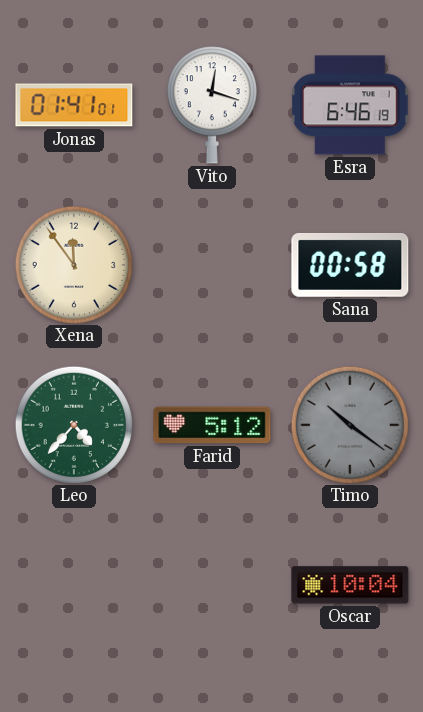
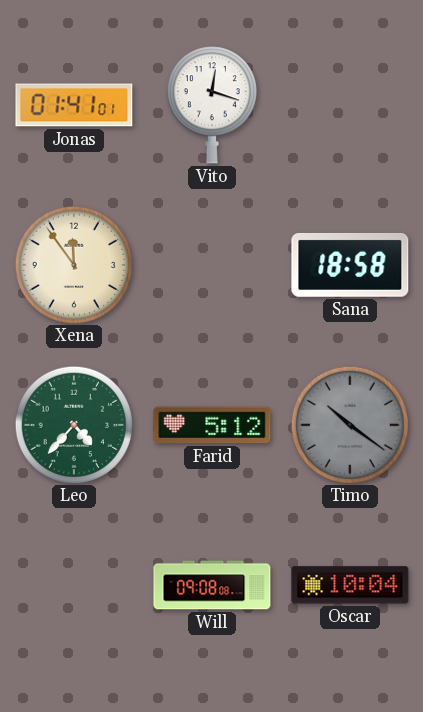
Esra: 6:46 -> none
Sana: 00:58 -> 18:58
Will: none -> 09:08
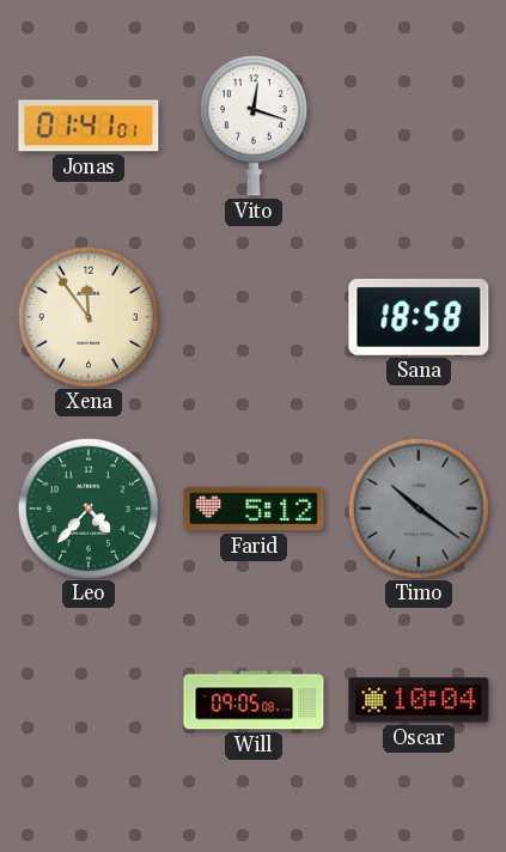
Will: 09:08 -> 09:05
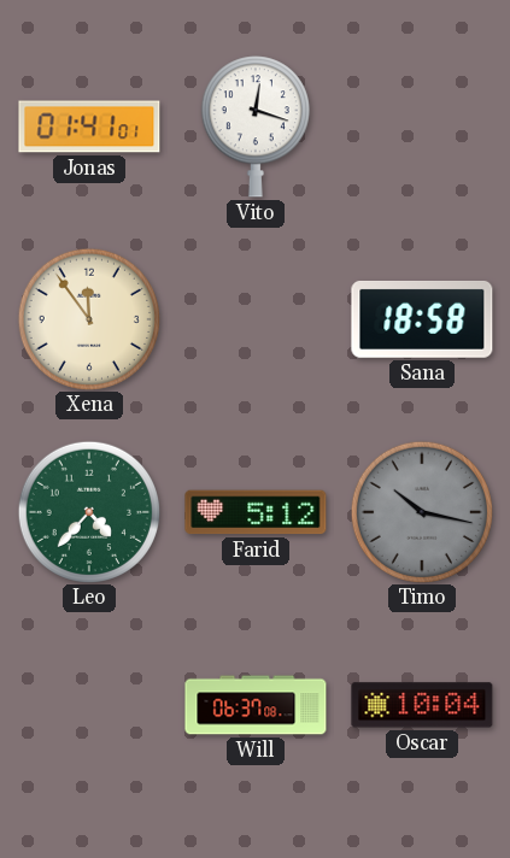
Timo: 10:21 -> 10:17
Will: 09:05 -> 06:37
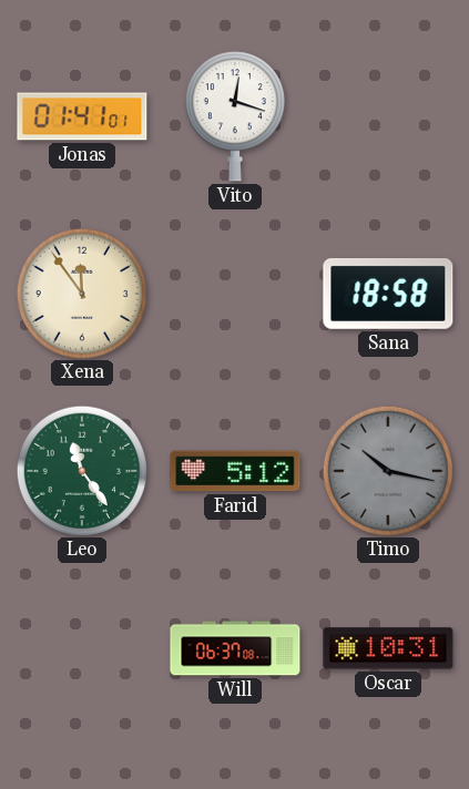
Leo: 4:37 -> 11:24
Oscar: 10:04 -> 10:31
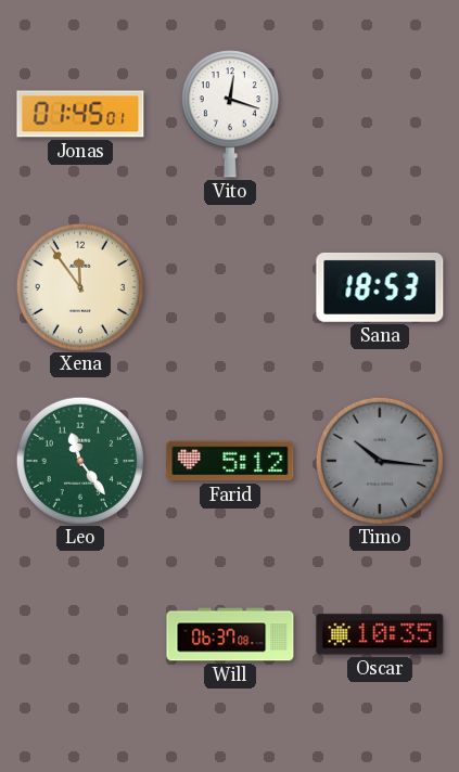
Jonas: 01:41 -> 01:45
Sana: 18:58 -> 18:53
Timo: 10:17 -> 10:16
Oscar: 10:31 -> 10:35
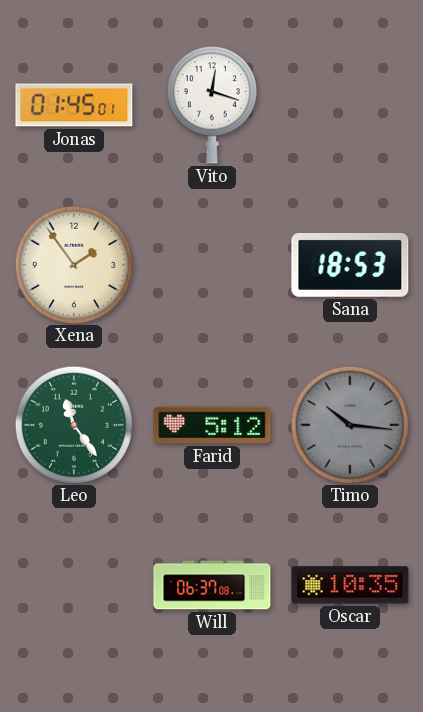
Xena: 11:54 -> 1:54
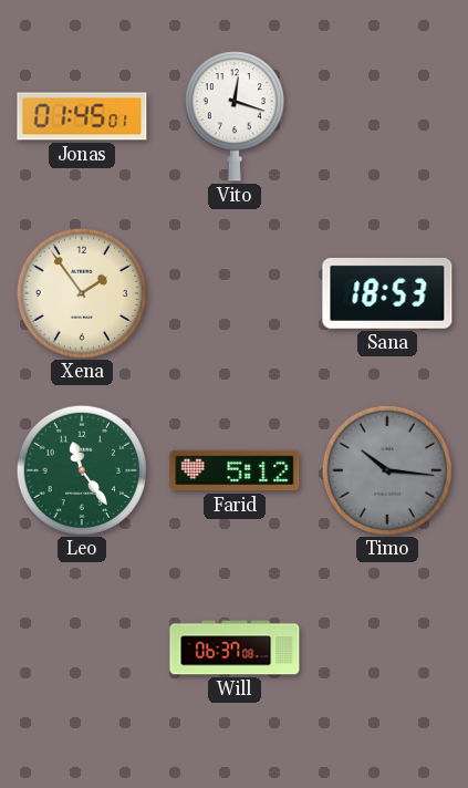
Oscar: 10:35 -> none
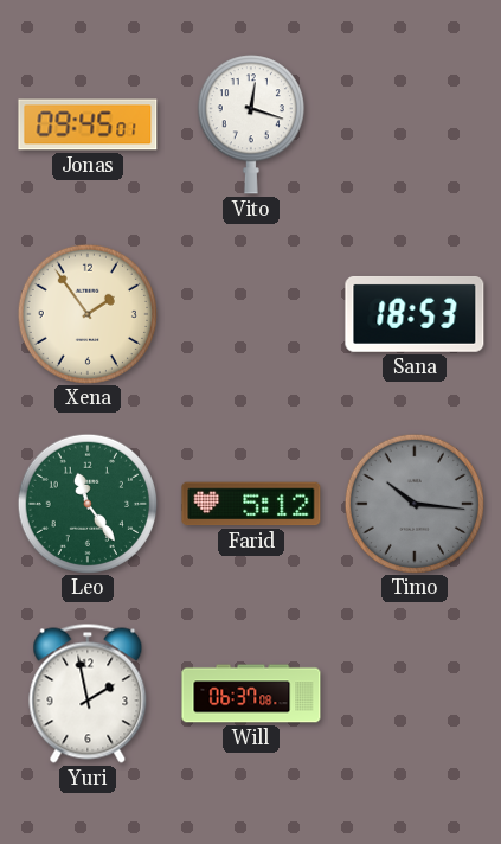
Jonas: 01:45 -> 09:45
Yuri: none -> 1:58
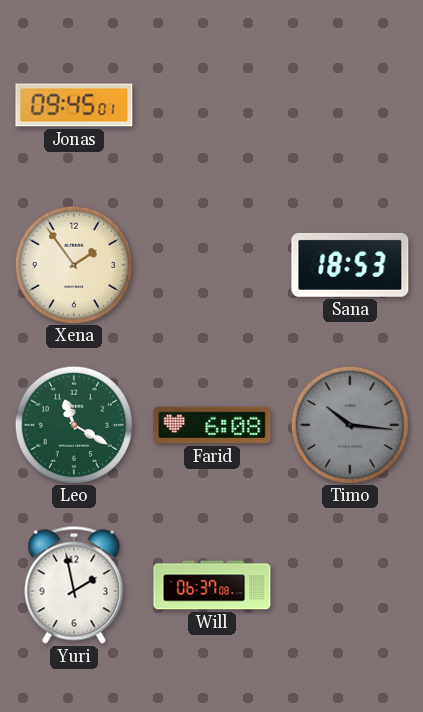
Vito: 12:18 -> none
Leo: 11:24 -> 11:20
Farid: 5:12 -> 6:08
